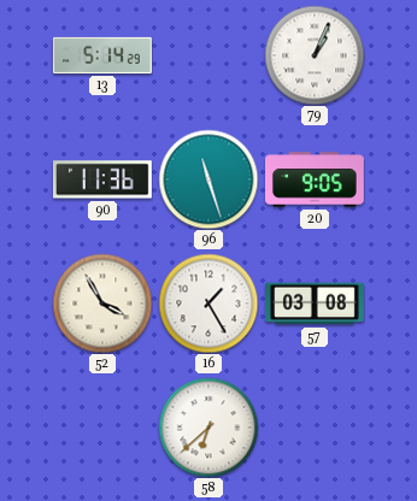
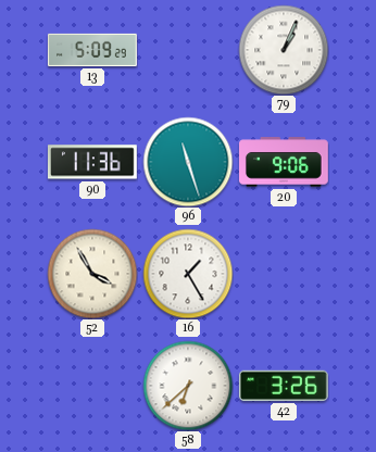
13: 5:14 -> 5:09
20: 9:05 -> 9:06
57: 03:08 -> none
42: none -> 3:26
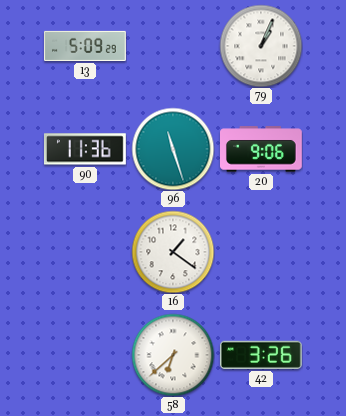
52: 3:55 -> none
16: 1:25 -> 1:21
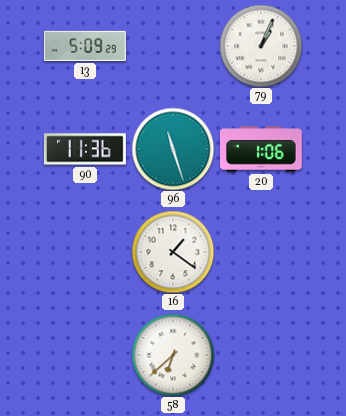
20: 9:06 -> 1:06
42: 3:26 -> none
